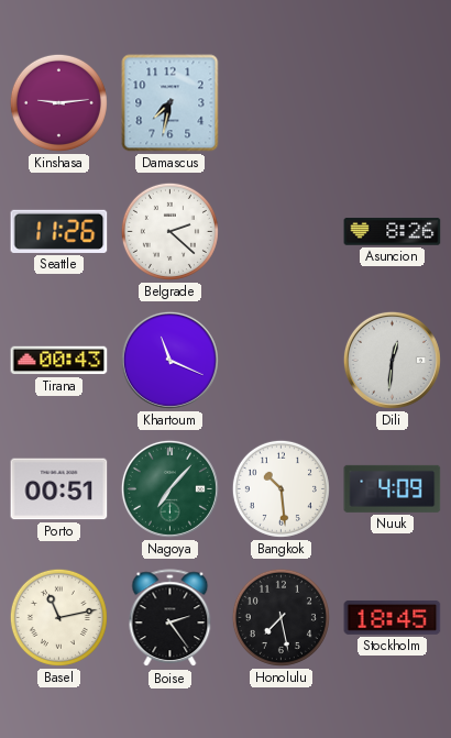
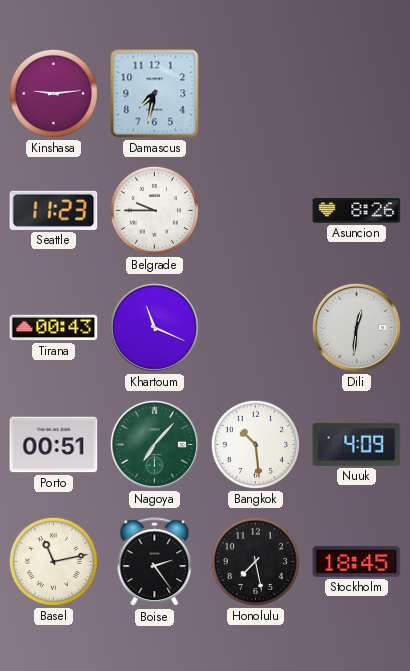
Seattle: 11:26 -> 11:23
Belgrade: 2:22 -> 9:45
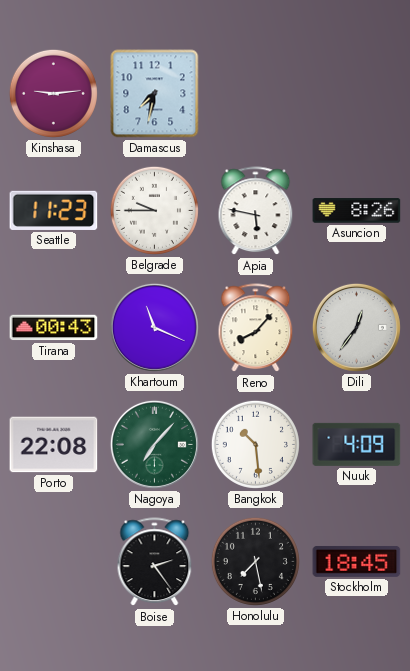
Apia: none -> 5:47
Reno: none -> 8:07
Dili: 12:31 -> 12:36
Porto: 00:51 -> 22:08
Basel: 11:13 -> none
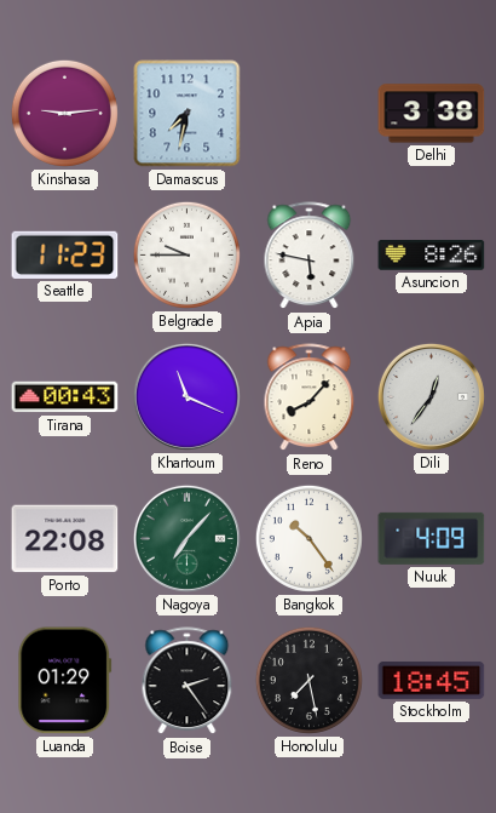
Delhi: none -> 3:38
Bangkok: 10:29 -> 10:24
Luanda: none -> 01:29
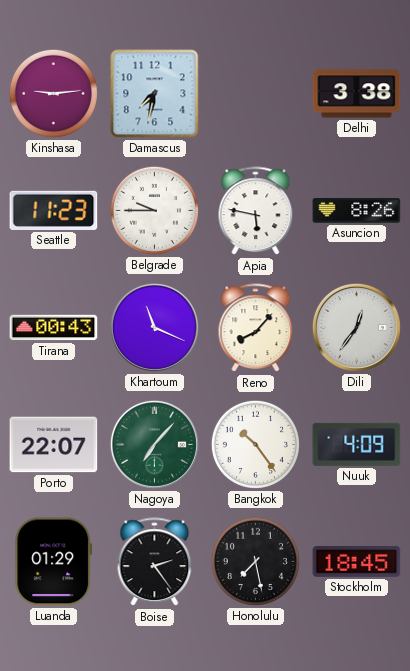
Porto: 22:08 -> 22:07
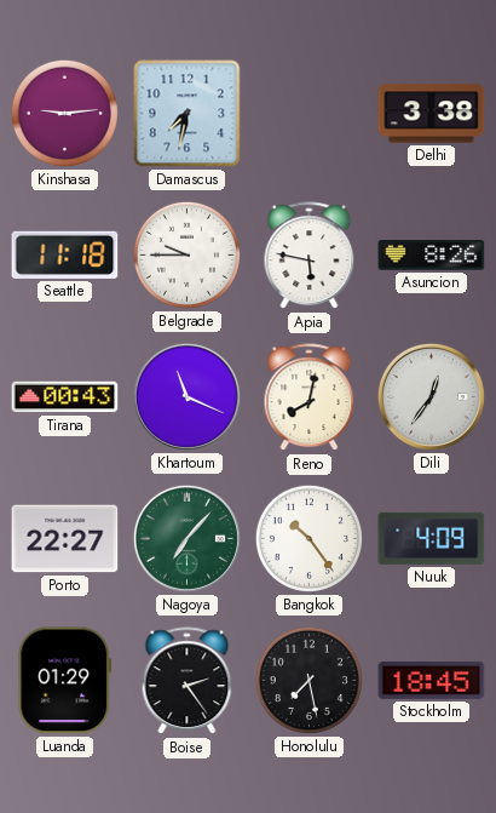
Seattle: 11:23 -> 11:18
Reno: 8:07 -> 8:02
Porto: 22:07 -> 22:27
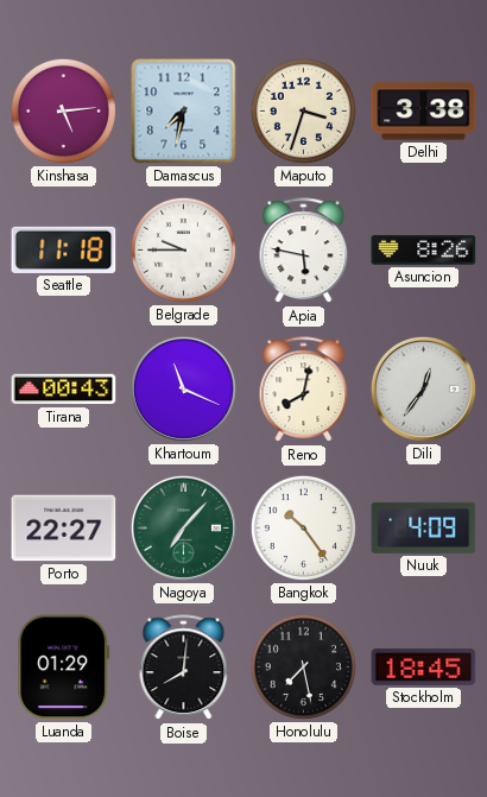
Kinshasa: 9:14 -> 5:14
Maputo: none -> 3:33
Boise: 2:24 -> 8:01
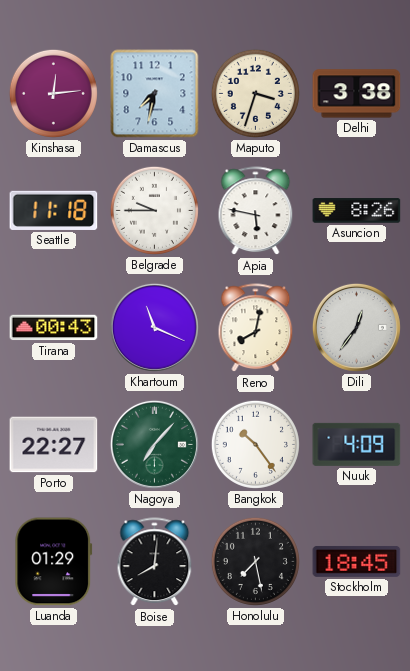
Kinshasa: 5:14 -> 12:14
